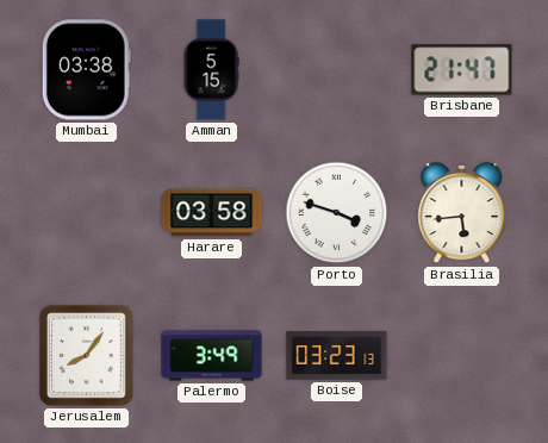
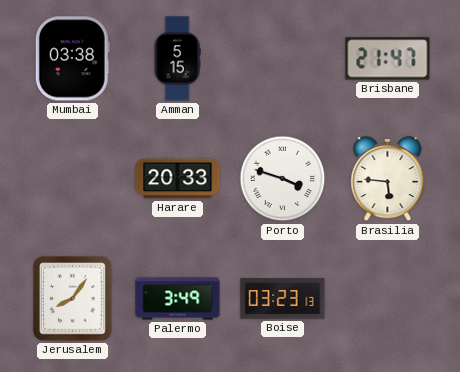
Harare: 03:58 -> 20:33
Brasilia: 5:44 -> 5:46
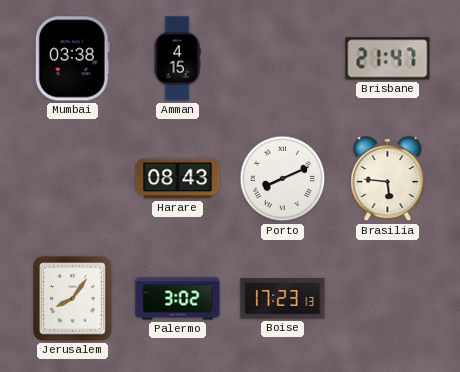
Amman: 5:15 -> 4:15
Harare: 20:33 -> 08:43
Porto: 3:48 -> 8:11
Palermo: 3:49 -> 3:02
Boise: 03:23 -> 17:23
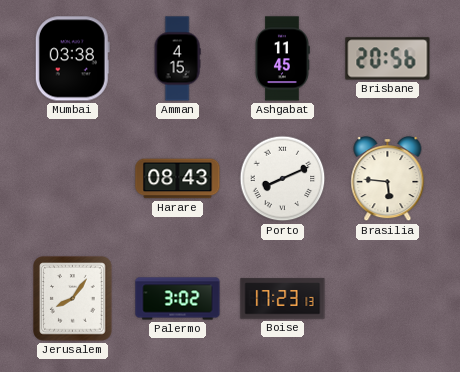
Ashgabat: none -> 11:45
Brisbane: 21:47 -> 20:56
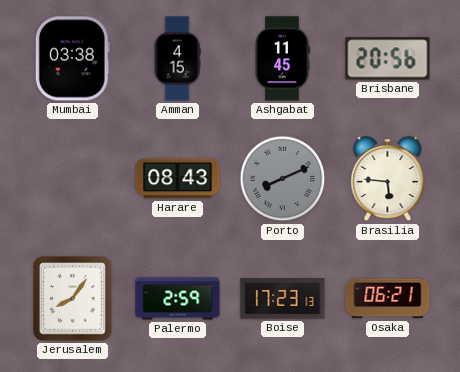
Porto dial: white -> grey
Palermo: 3:02 -> 2:59
Osaka: none -> 06:21
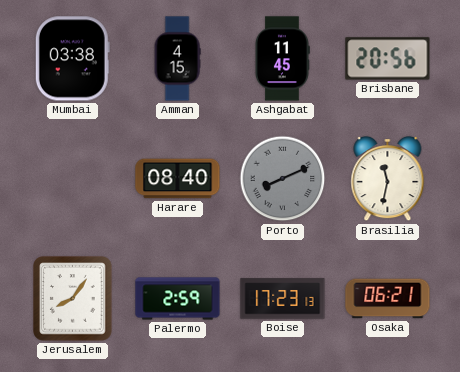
Harare: 08:43 -> 08:40
Brasilia: 5:46 -> 11:32
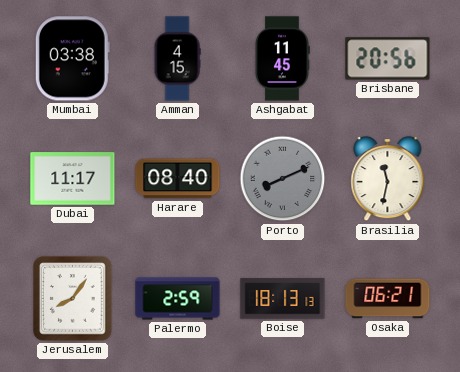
Dubai: none -> 11:17
Boise: 17:23 -> 18:13
